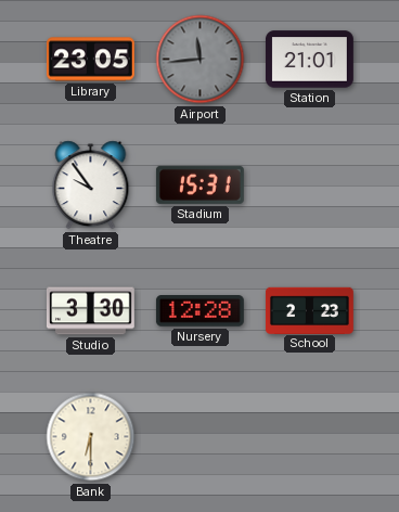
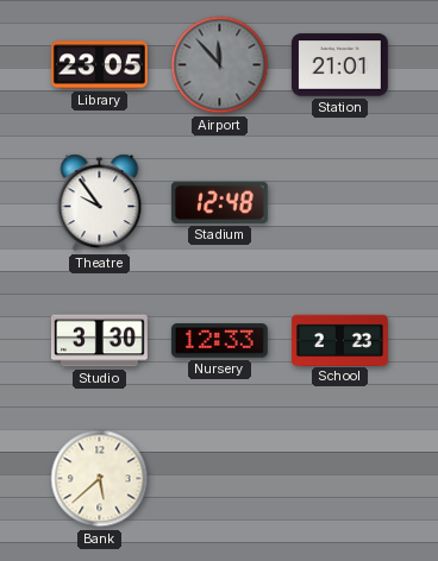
Airport: 11:44 -> 11:53
Stadium: 15:31 -> 12:48
Nursery: 12:28 -> 12:33
Bank: 6:30 -> 5:38
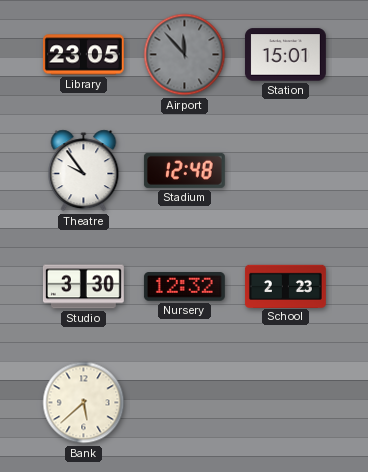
Station: 21:01 -> 15:01
Nursery: 12:33 -> 12:32
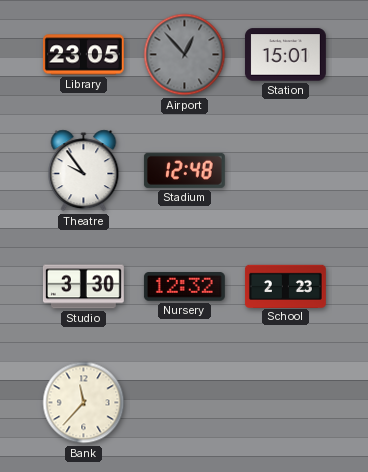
Airport: 11:53 -> 12:53
Bank: 5:38 -> 11:37
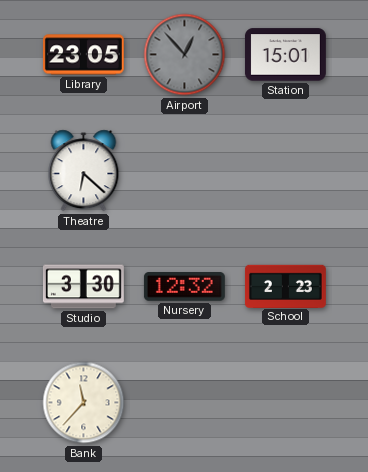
Theatre: 9:54 -> 6:22
Stadium: 12:48 -> none
